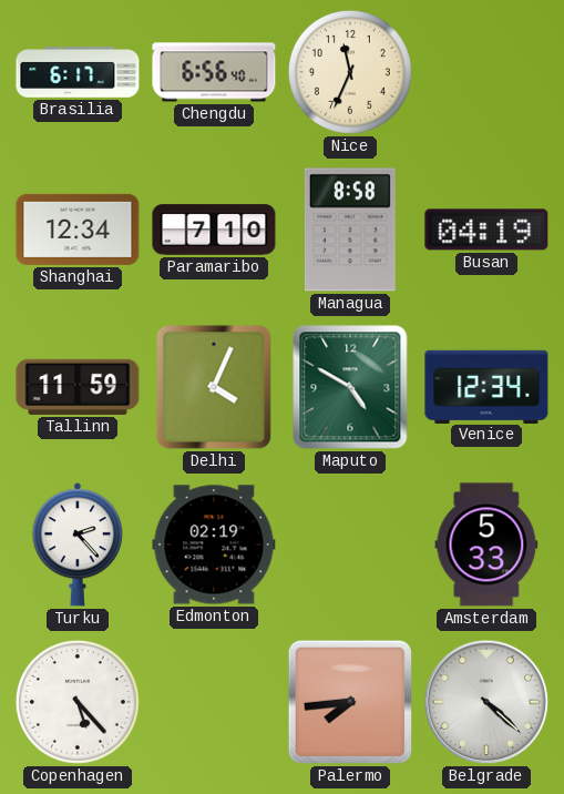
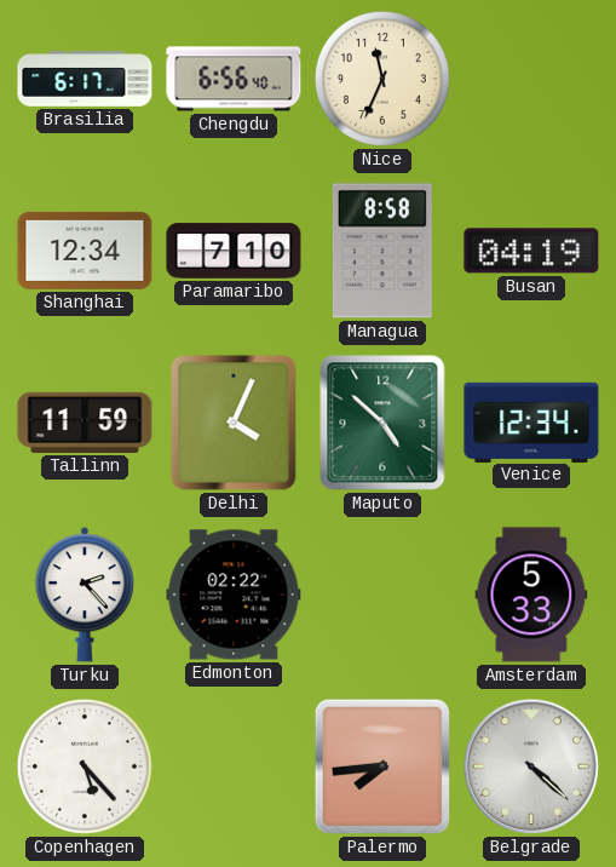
Maputo: 4:50 -> 4:52
Edmonton: 02:19 -> 02:22
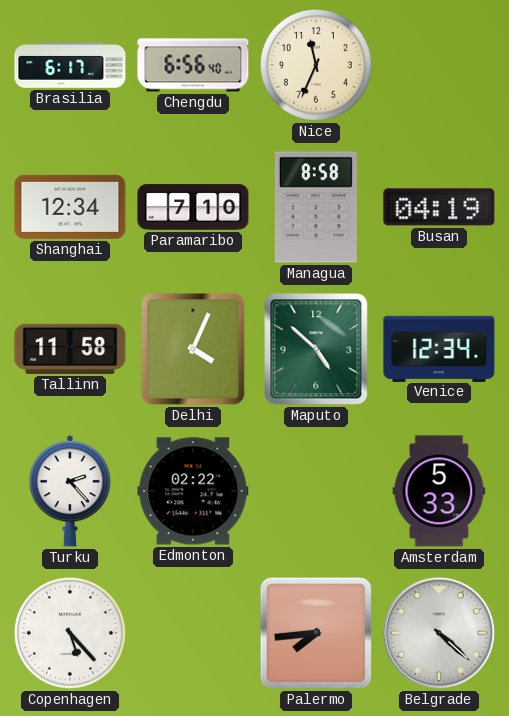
Tallinn: 11:59 -> 11:58
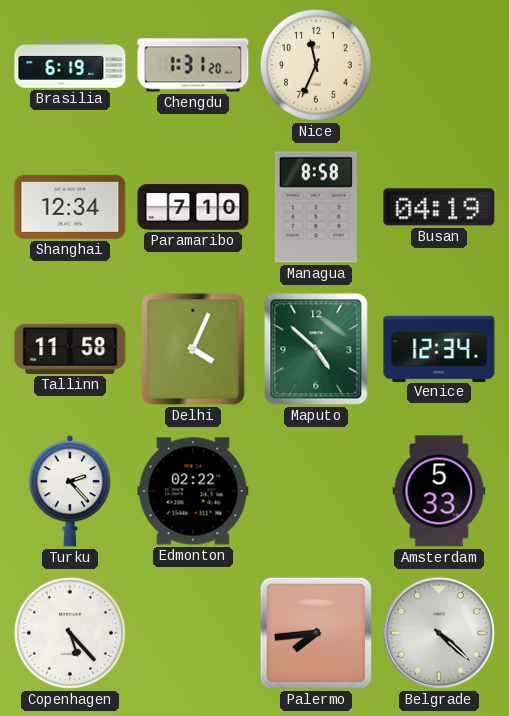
Brasilia: 6:17 -> 6:19
Chengdu: 6:56 -> 1:31
